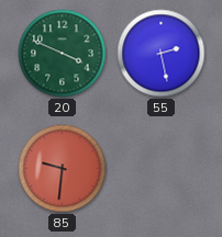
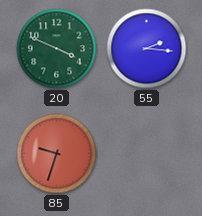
55: 2:28 -> 2:16
85: 9:31 -> 9:33
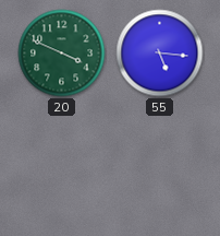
55: 2:16 -> 5:16
85: 9:33 -> none
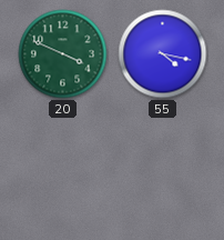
55: 5:16 -> 4:17
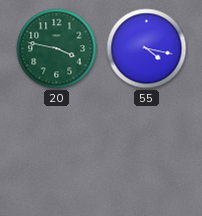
20: 3:49 -> 3:47
